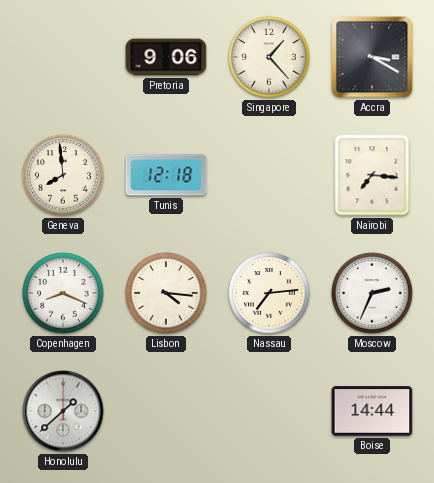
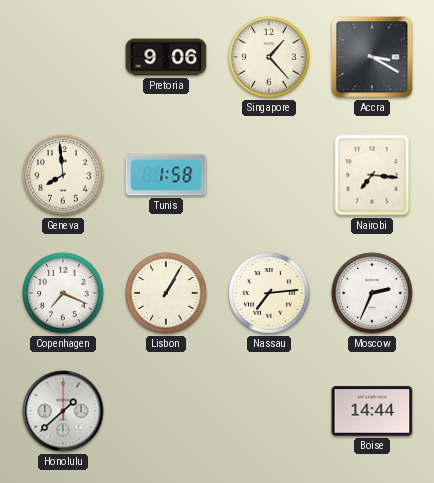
Tunis: 12:18 -> 1:58
Copenhagen: 8:19 -> 7:19
Lisbon: 4:16 -> 1:05
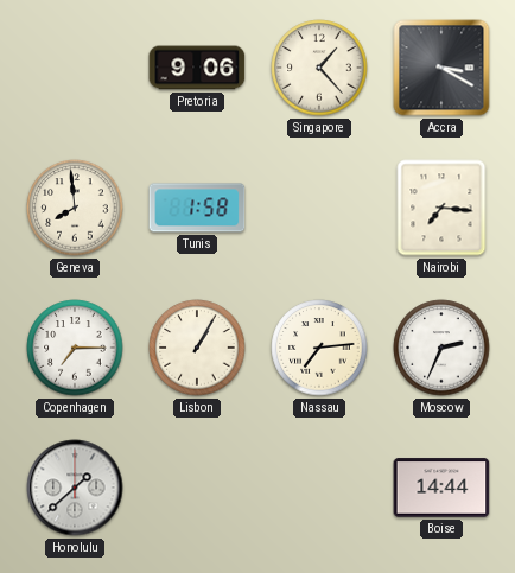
Copenhagen: 7:19 -> 7:15
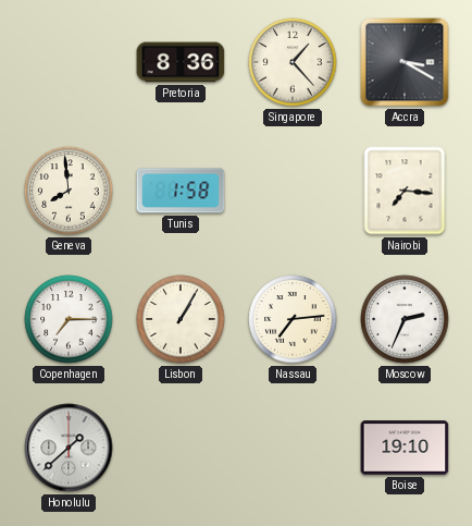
Pretoria: 9:06 -> 8:36
Boise: 14:44 -> 19:10
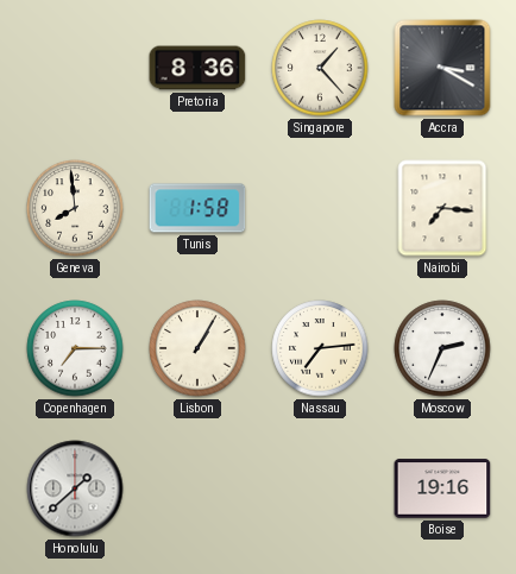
Boise: 19:10 -> 19:16
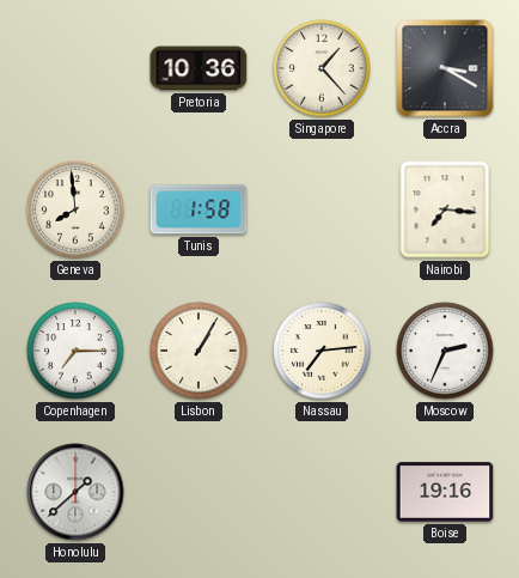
Pretoria: 8:36 -> 10:36
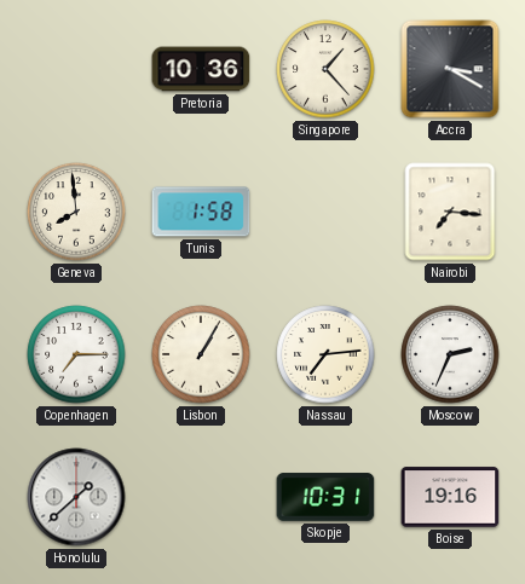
Skopje: none -> 10:31
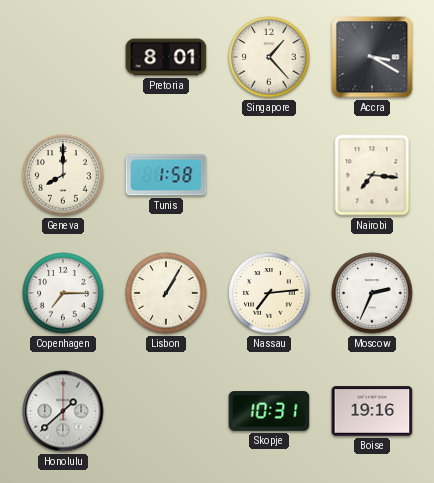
Pretoria: 10:36 -> 8:01
Geneva: 7:59 -> 8:00
